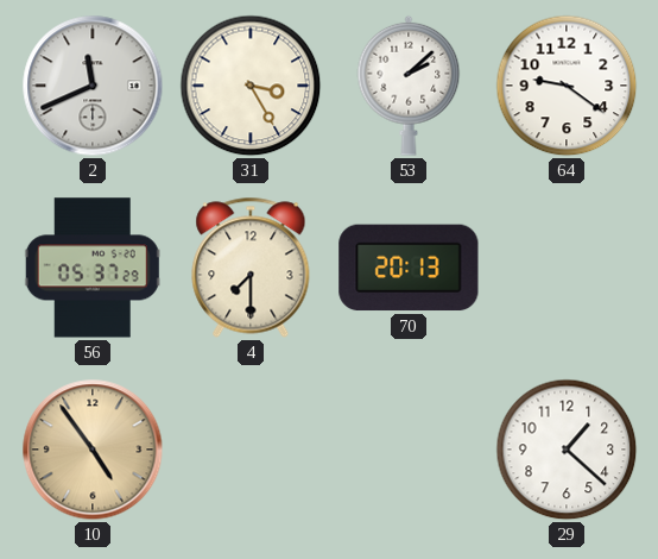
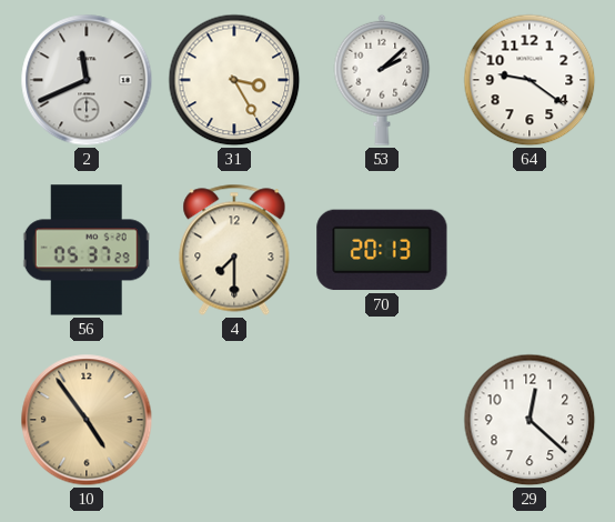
29: 1:22 -> 12:22
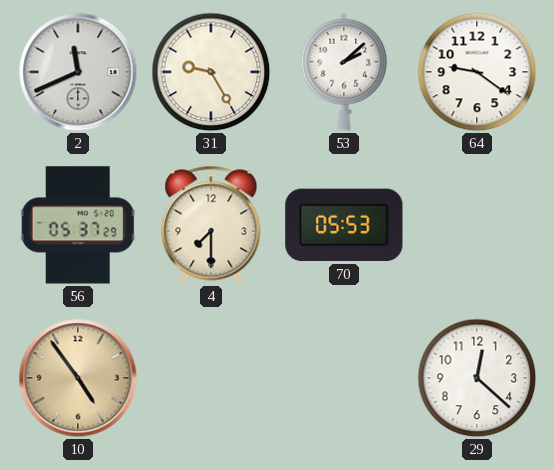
31: 3:25 -> 9:25
70: 20:13 -> 05:53
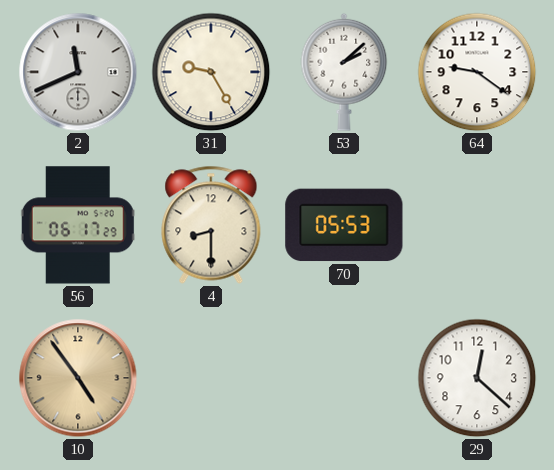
56: 05:37 -> 06:17
4: 7:30 -> 8:30
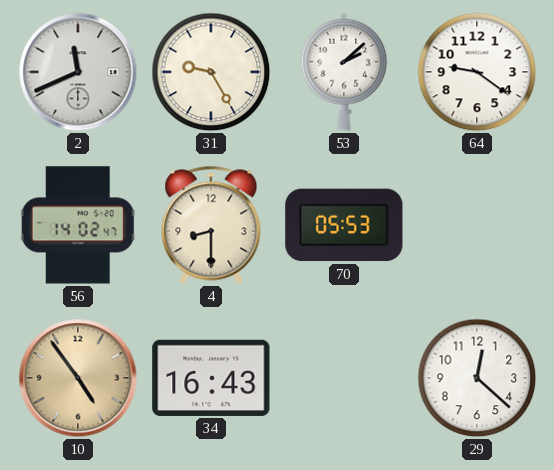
56: 06:17 -> 14:02
34: none -> 16:43
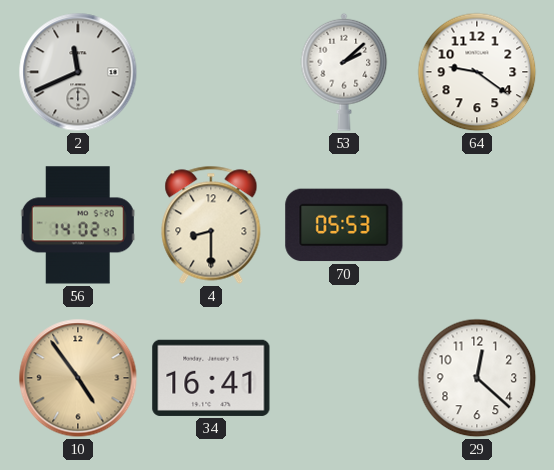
31: 9:25 -> none
34: 16:43 -> 16:41
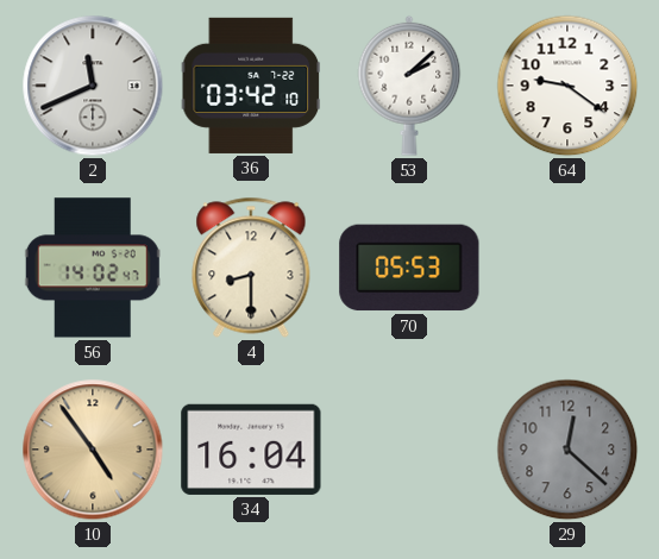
36: none -> 03:42
34: 16:41 -> 16:04
29 dial: white -> grey
